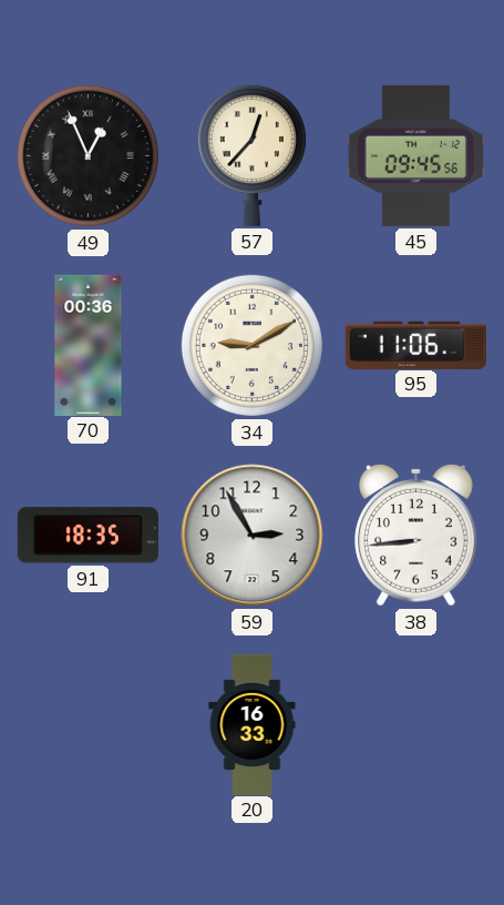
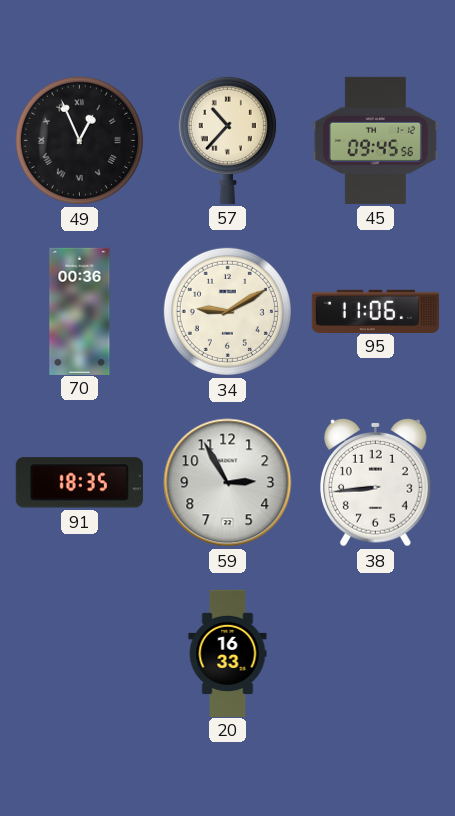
57: 12:37 -> 10:37
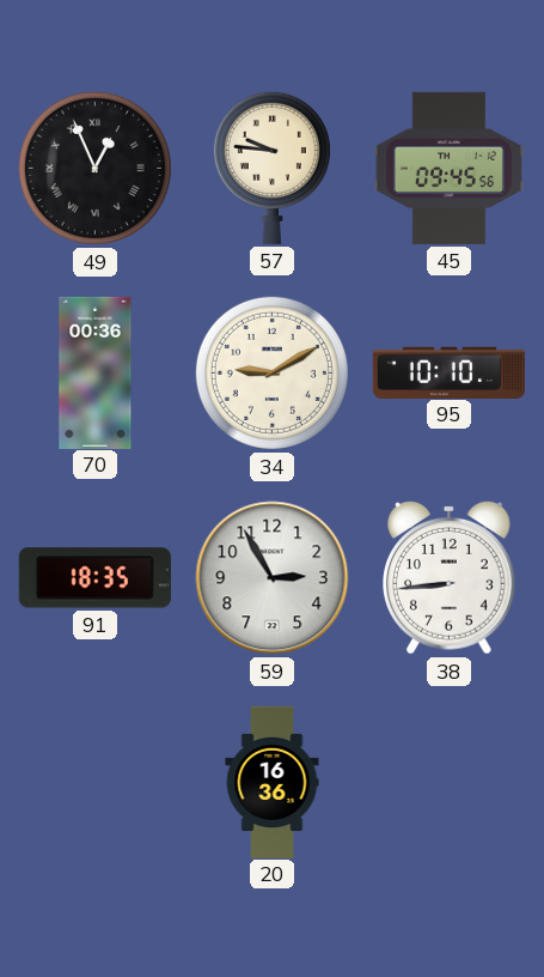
57: 10:37 -> 9:46
95: 11:06 -> 10:10
20: 16:33 -> 16:36
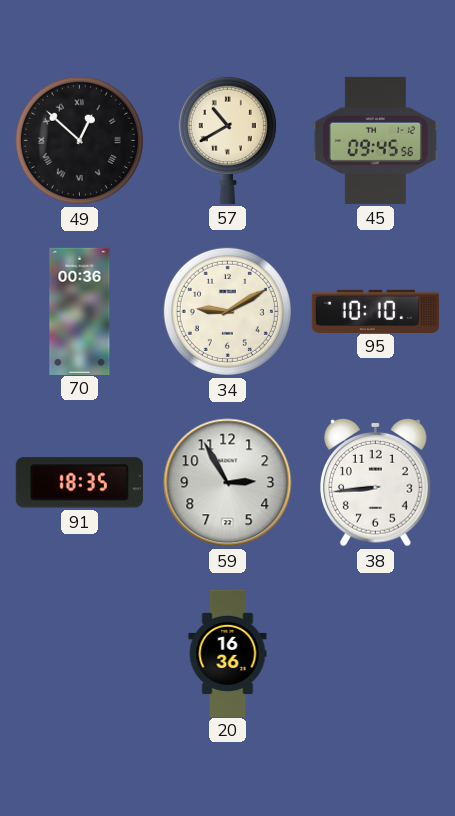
49: 12:56 -> 12:52
57: 9:46 -> 10:40
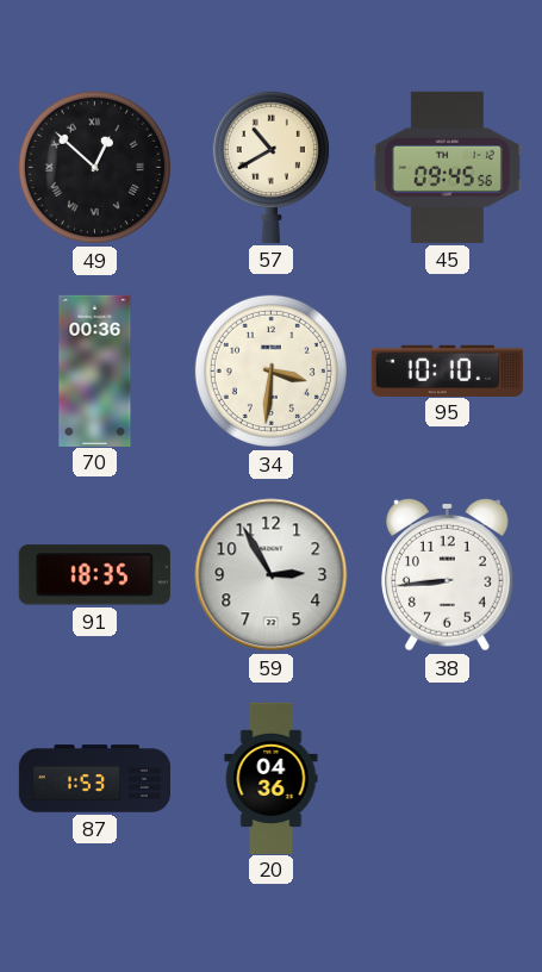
34: 9:10 -> 3:31
87: none -> 1:53
20: 16:36 -> 04:36
